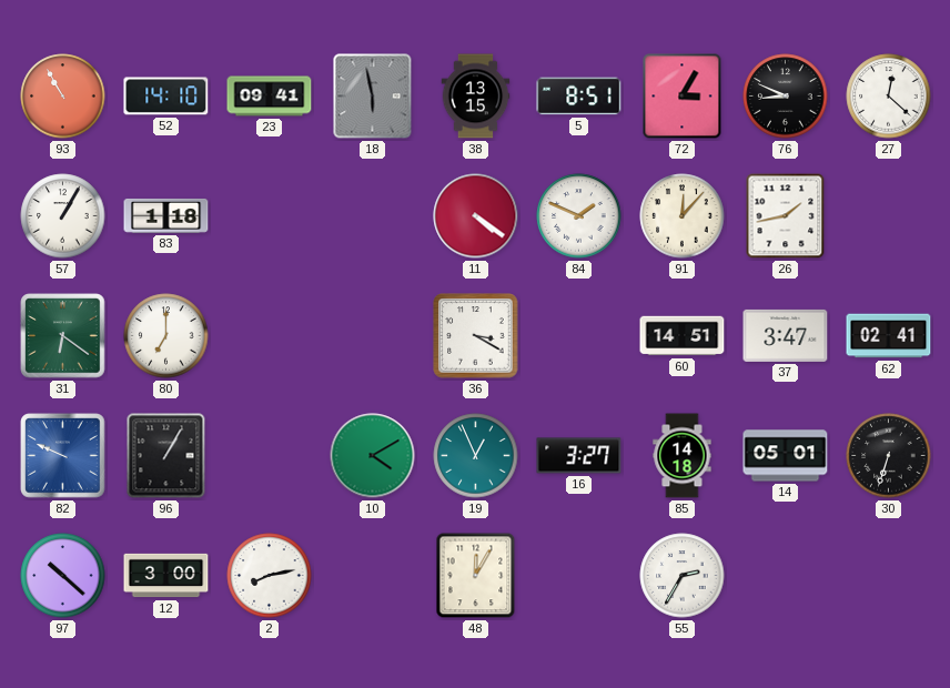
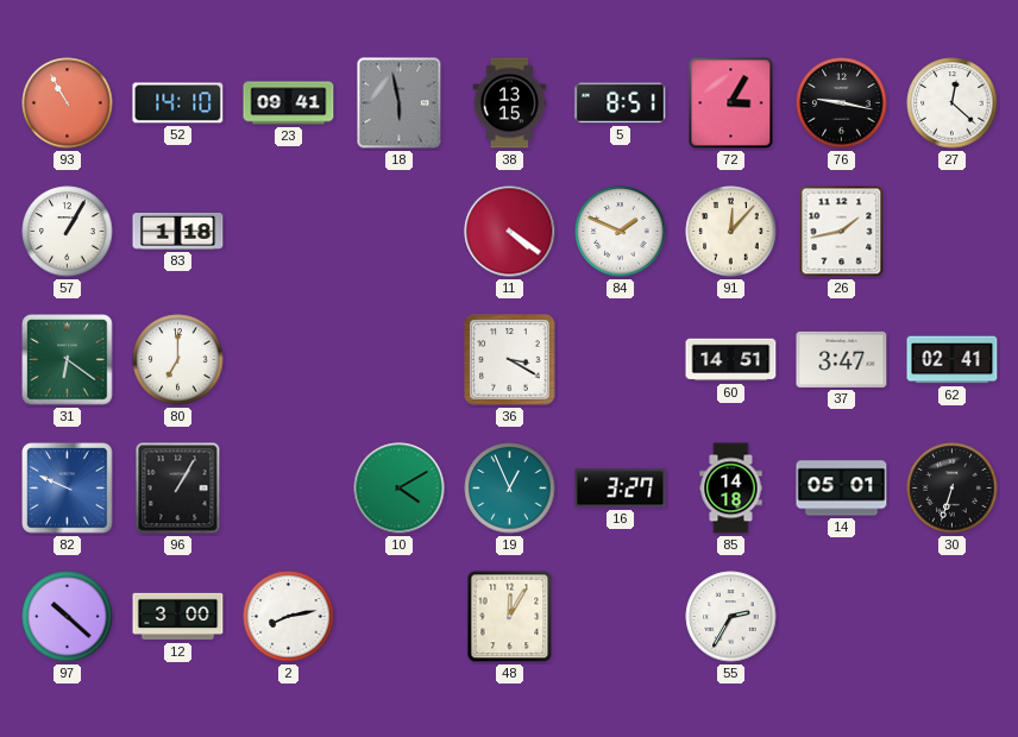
76: 8:49 -> 9:17
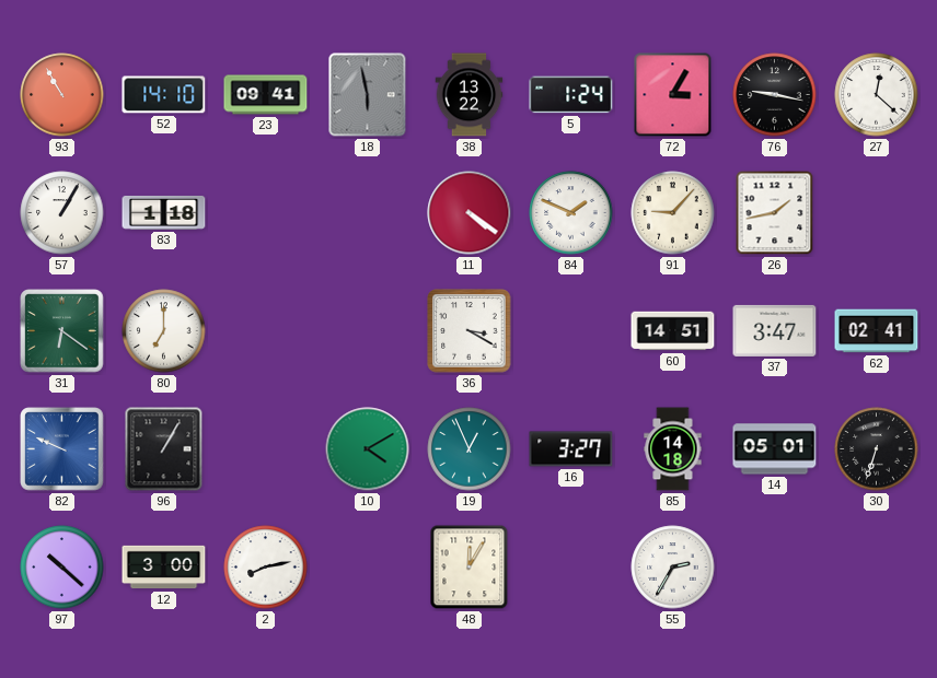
38: 13:15 -> 13:22
5: 8:51 -> 1:24
91: 12:07 -> 9:07
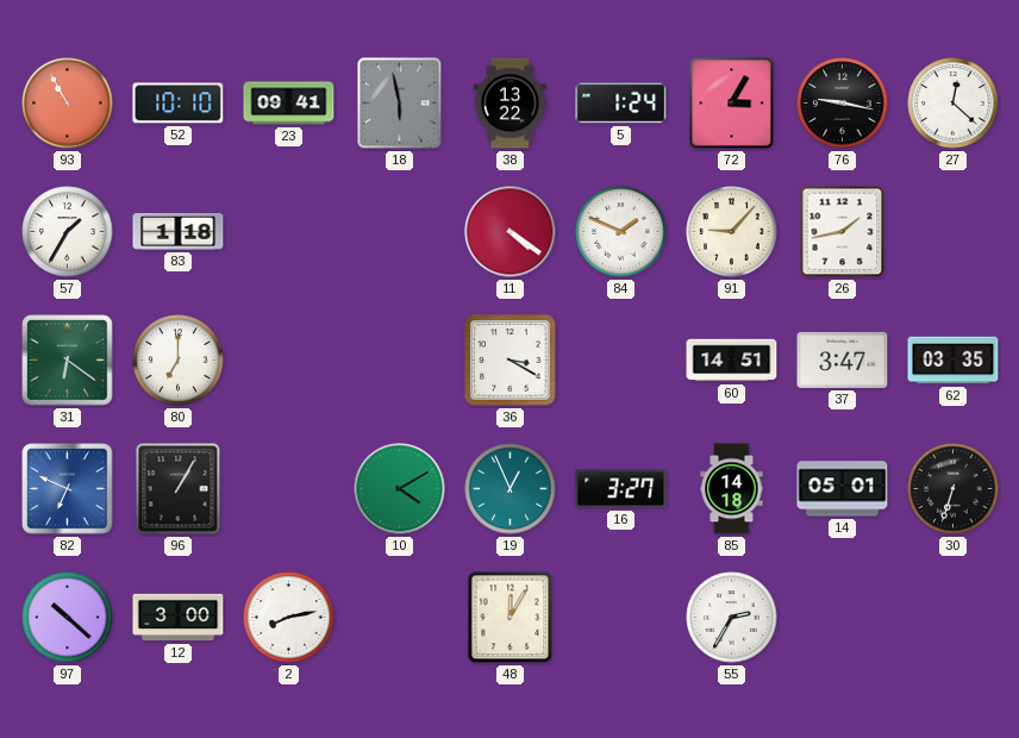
52: 14:10 -> 10:10
57: 1:05 -> 1:35
62: 02:41 -> 03:35
82: 9:49 -> 6:49
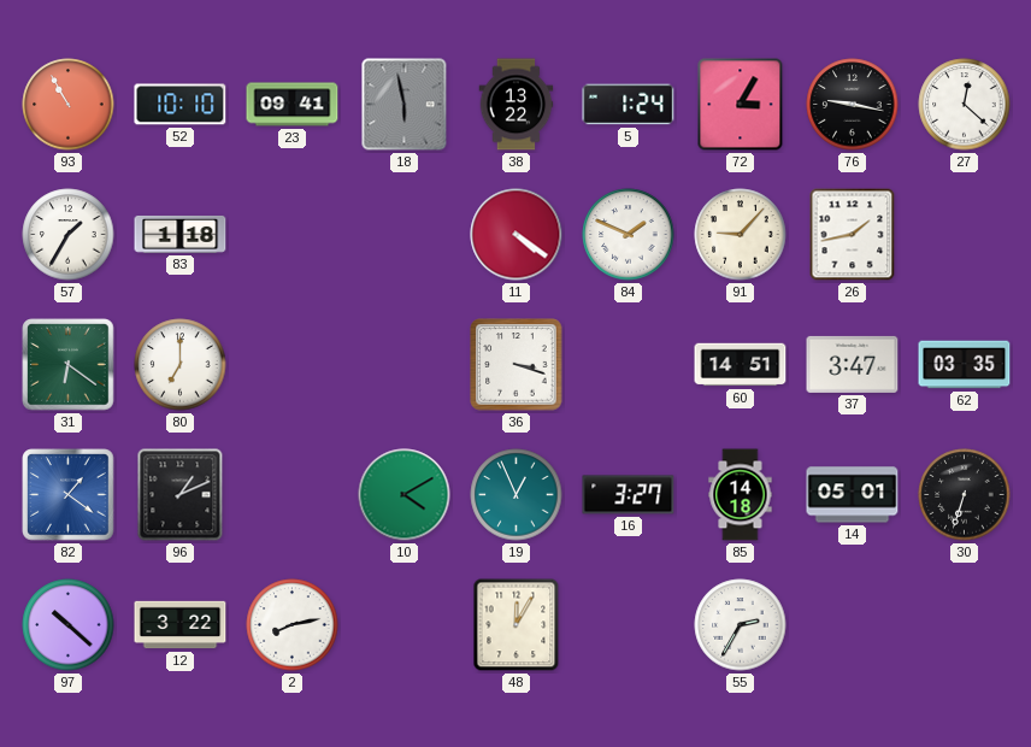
36: 3:20 -> 3:18
82: 6:49 -> 1:21
96: 1:05 -> 1:11
12: 3:00 -> 3:22
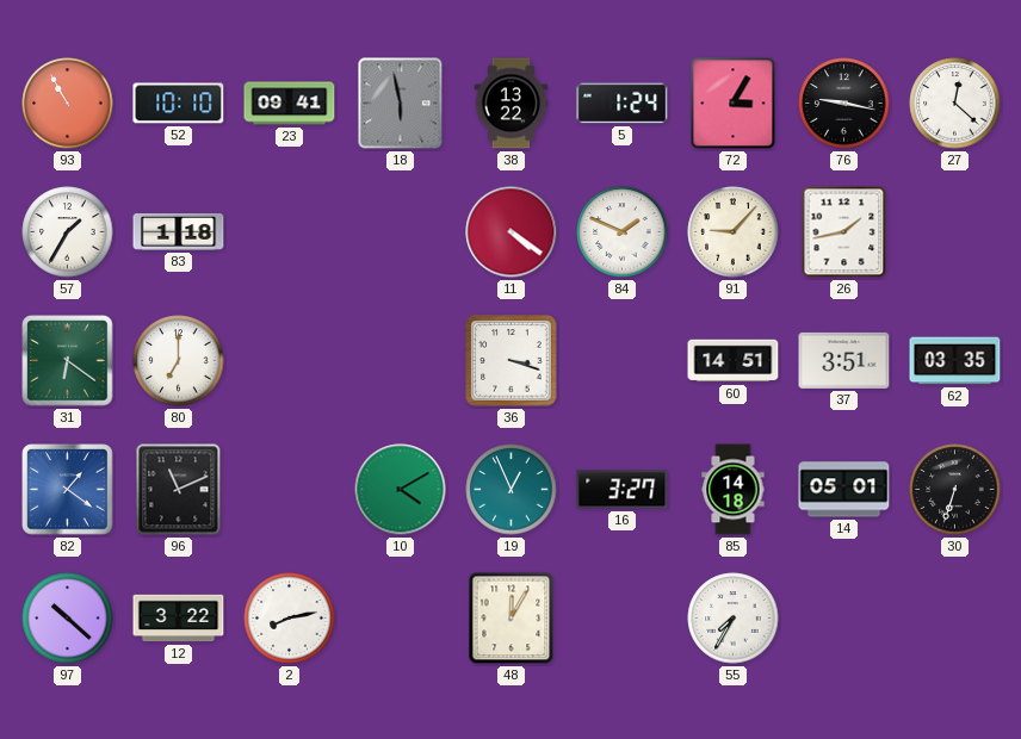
37: 3:47 -> 3:51
96: 1:11 -> 11:11
55: 2:35 -> 7:35
